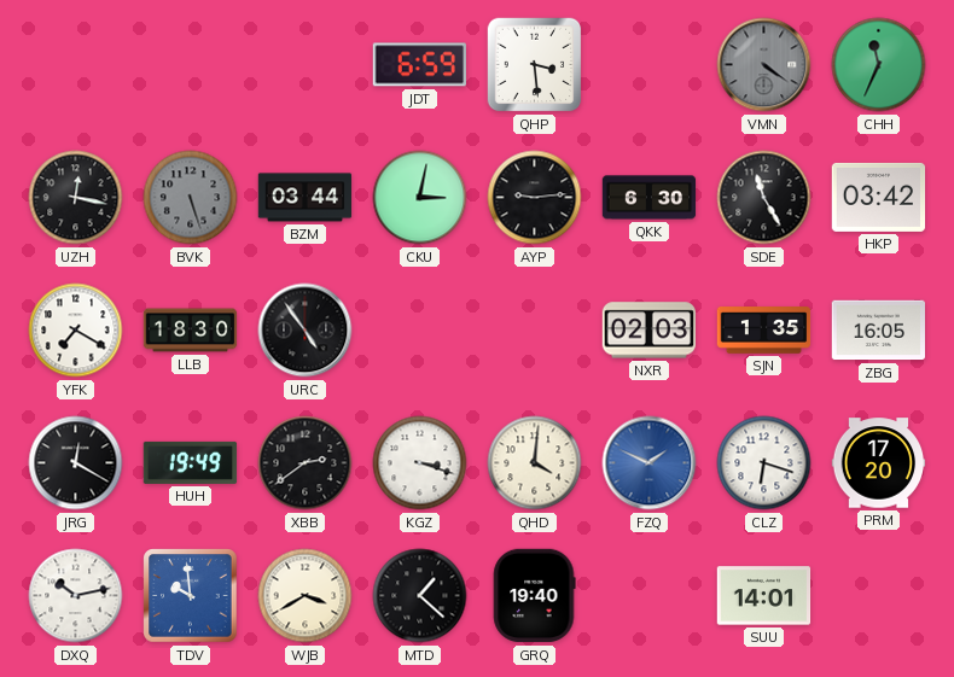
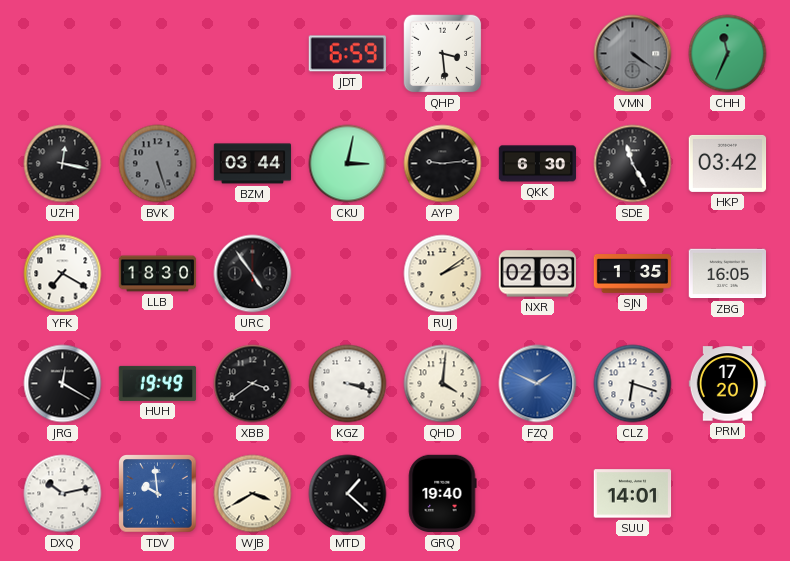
RUJ: none -> 2:09
XBB: 2:39 -> 3:39
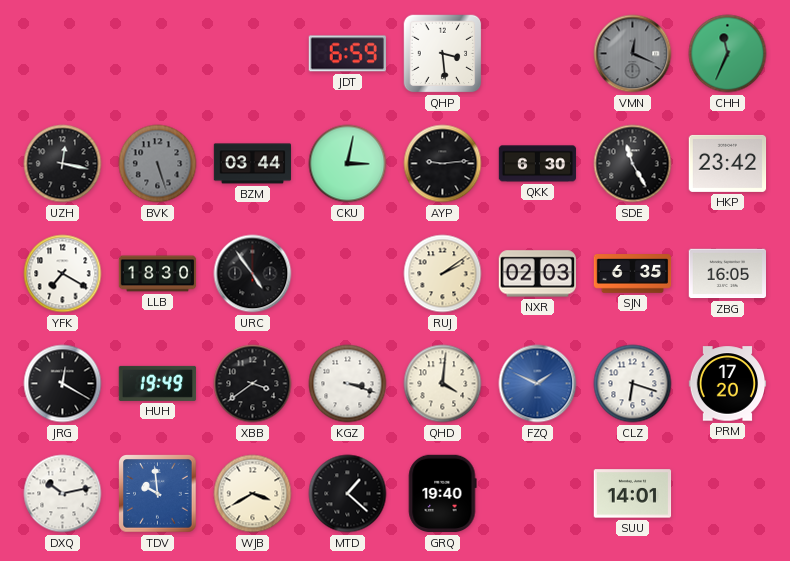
VMN: 4:21 -> 12:19
HKP: 03:42 -> 23:42
SJN: 1:35 -> 6:35
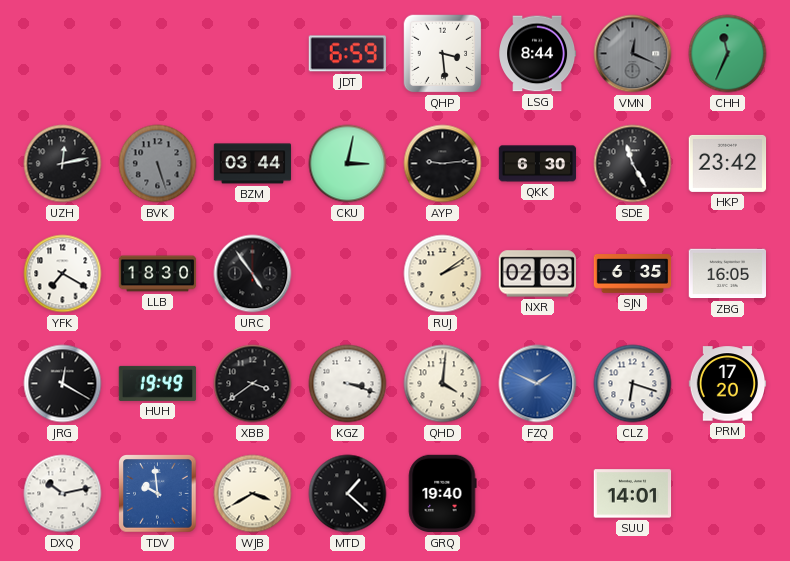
LSG: none -> 8:44
UZH: 12:17 -> 12:13
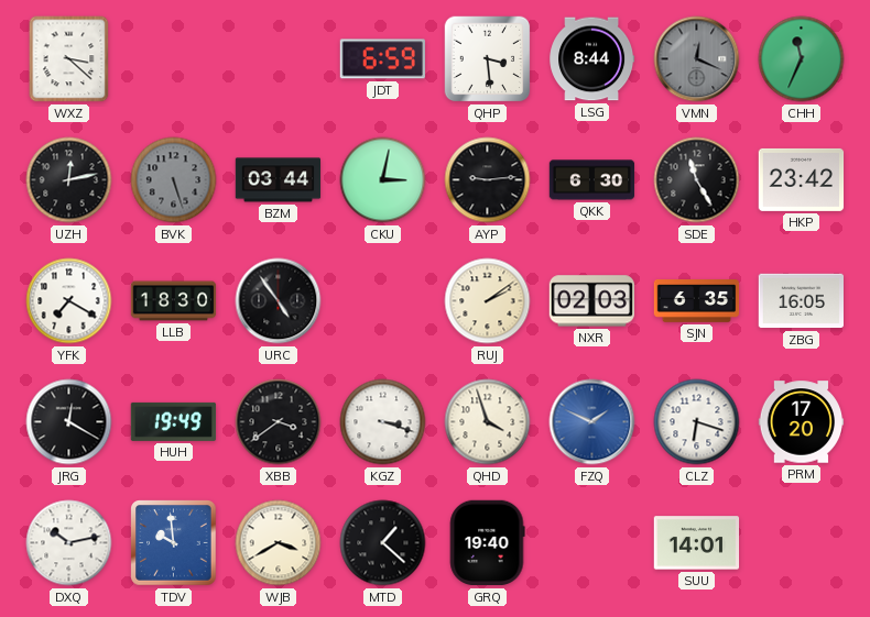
WXZ: none -> 3:22
QHD: 4:01 -> 3:57
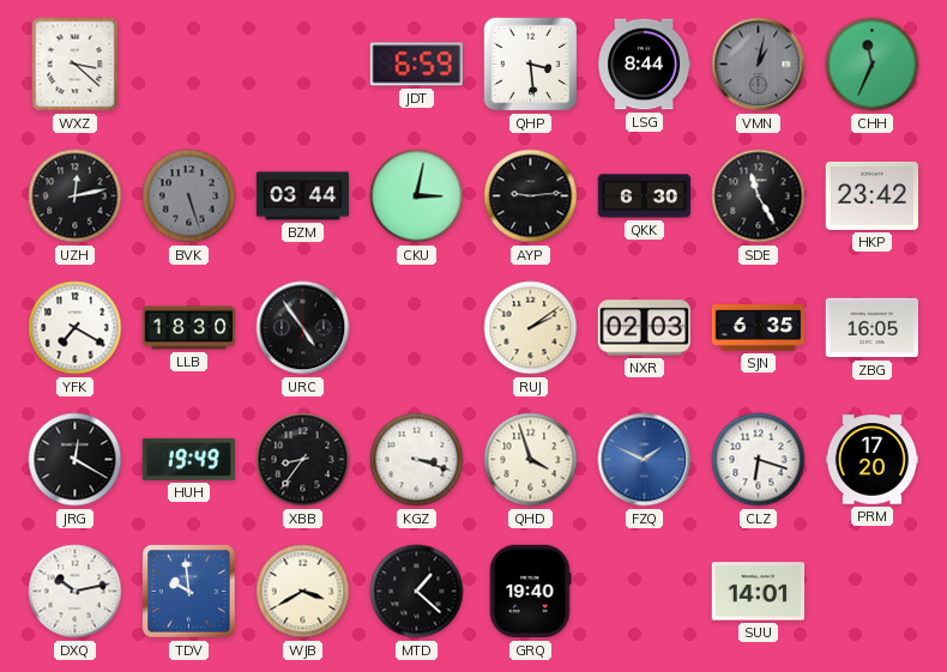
VMN: 12:19 -> 1:02
XBB: 3:39 -> 8:36
